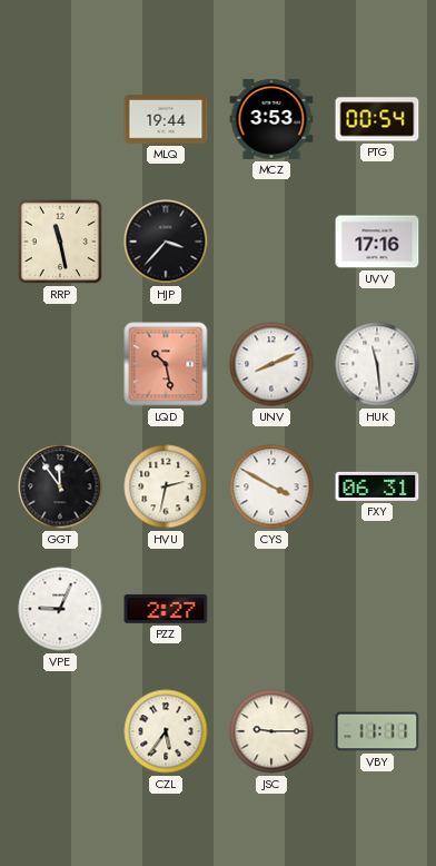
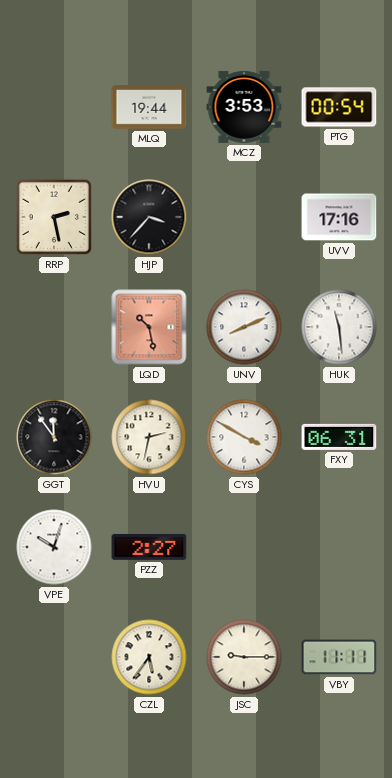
RRP: 11:28 -> 2:28
VPE: 9:04 -> 10:03
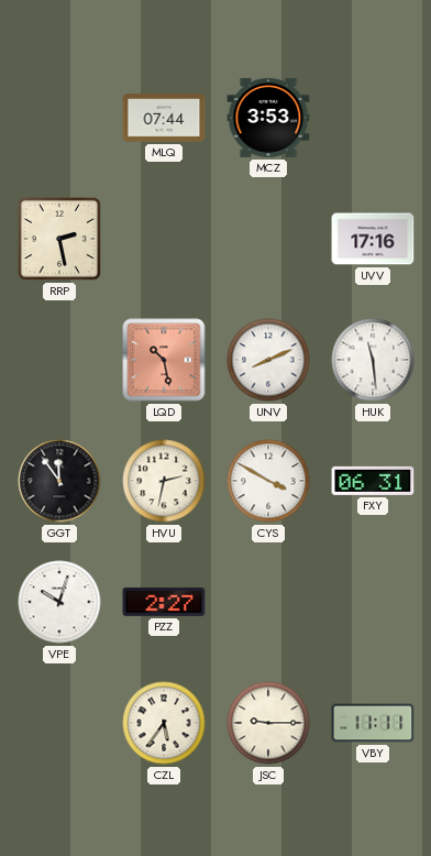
MLQ: 19:44 -> 07:44
PTG: 00:54 -> none
HJP: 3:37 -> none
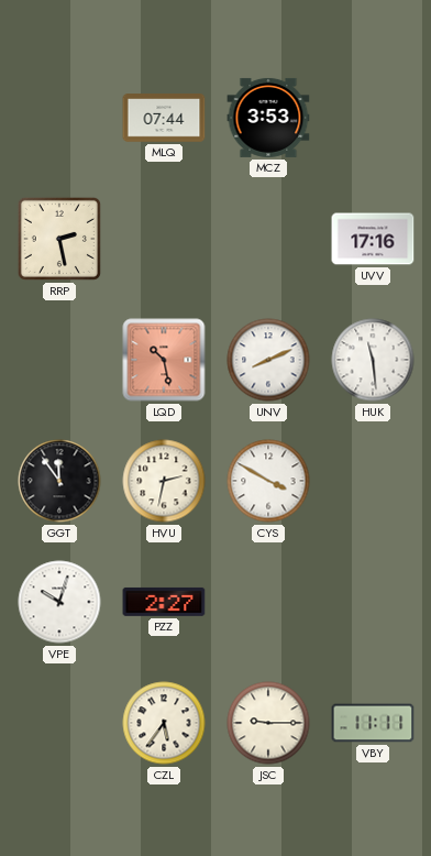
FXY: 06:31 -> none
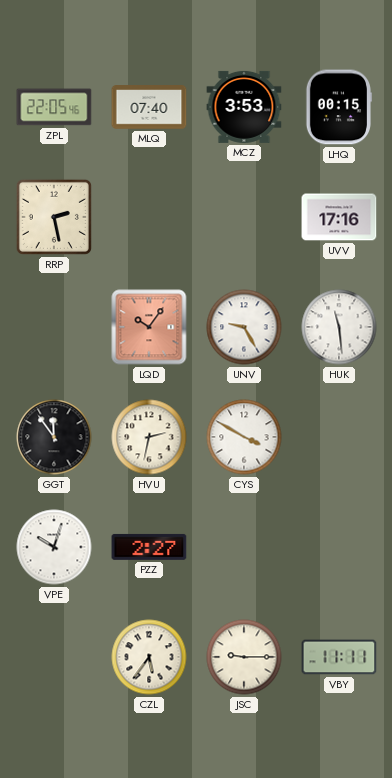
ZPL: none -> 22:05
MLQ: 07:44 -> 07:40
LHQ: none -> 00:15
LQD: 10:28 -> 10:06
UNV: 8:11 -> 9:25
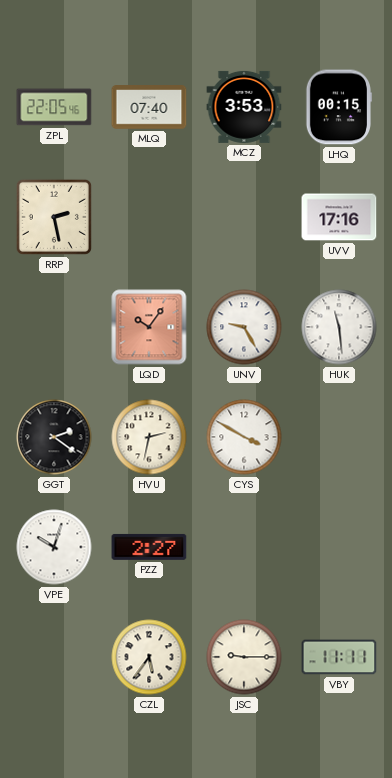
GGT: 11:54 -> 2:21
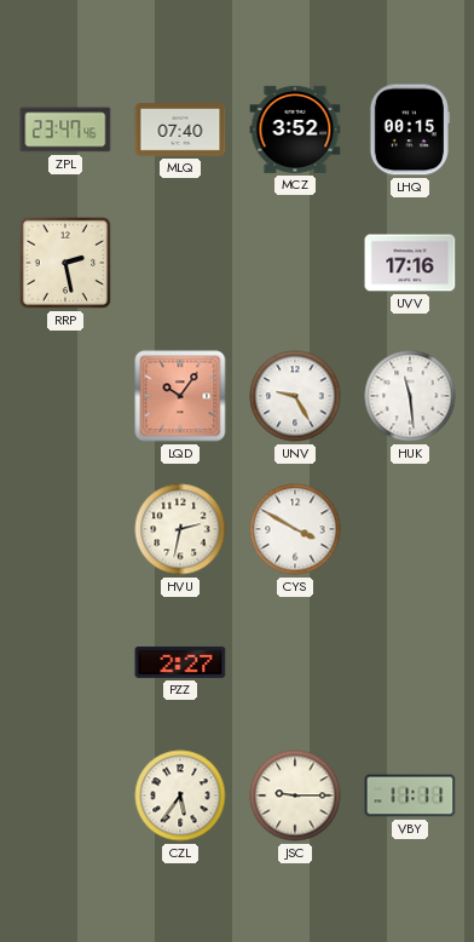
ZPL: 22:05 -> 23:47
MCZ: 3:53 -> 3:52
GGT: 2:21 -> none
VPE: 10:03 -> none
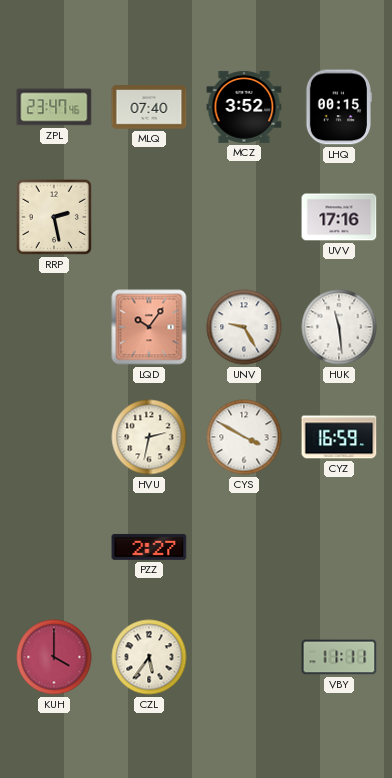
CYZ: none -> 16:59
KUH: none -> 4:00
JSC: 9:15 -> none
